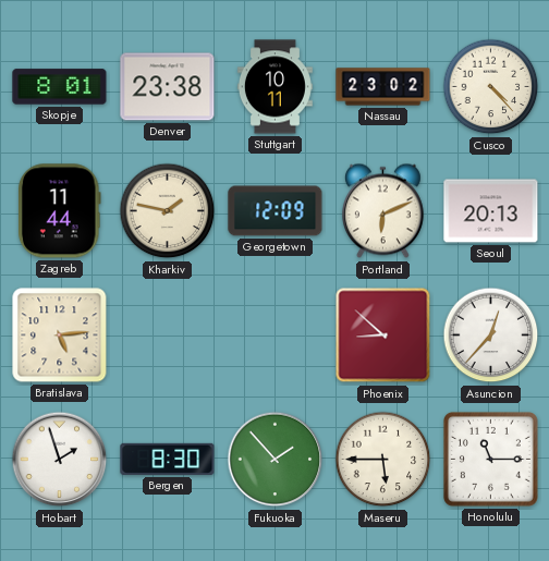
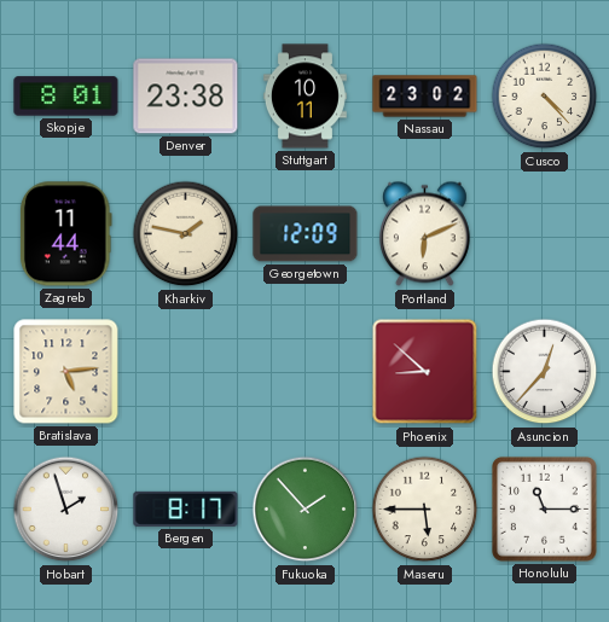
Seoul: 20:13 -> none
Bergen: 8:30 -> 8:17
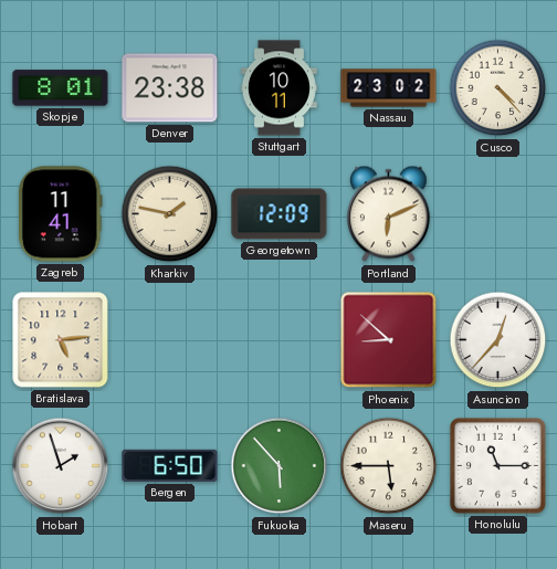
Zagreb: 11:44 -> 11:41
Bergen: 8:17 -> 6:50
Fukuoka: 1:53 -> 5:53
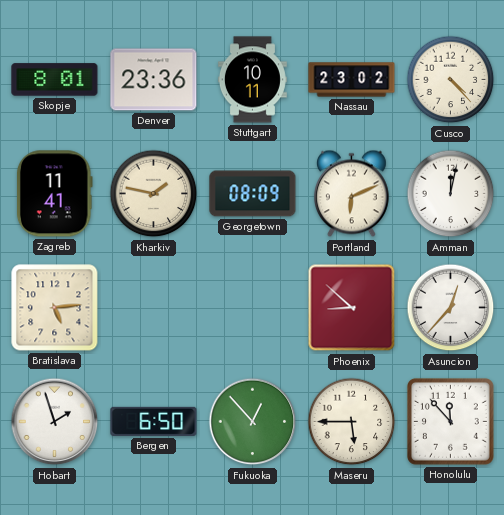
Denver: 23:38 -> 23:36
Georgetown: 12:09 -> 08:09
Amman: none -> 12:02
Fukuoka: 5:53 -> 12:53
Honolulu: 11:15 -> 11:53
